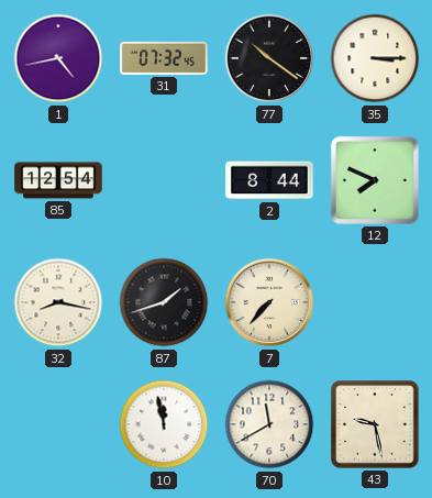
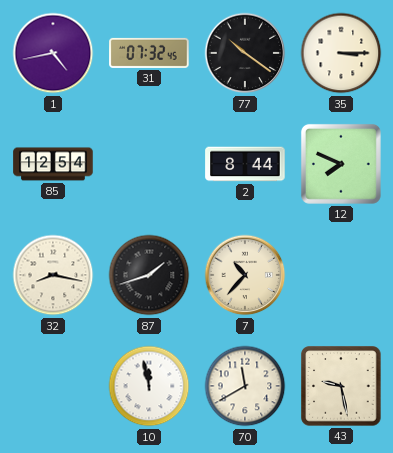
7: 7:37 -> 10:37
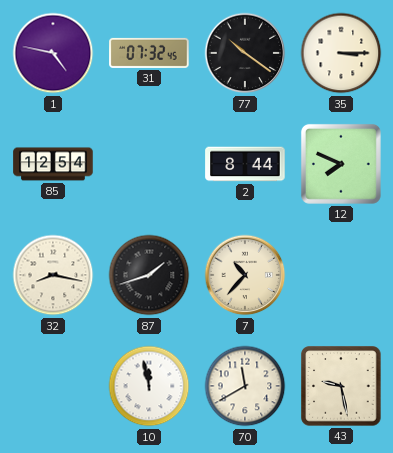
1: 4:43 -> 4:47
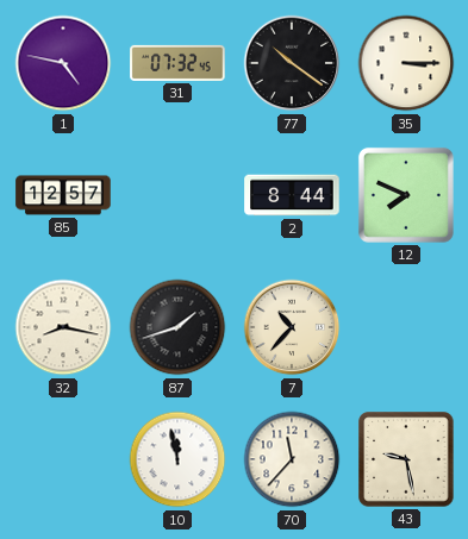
85: 12:54 -> 12:57
70: 11:40 -> 11:37
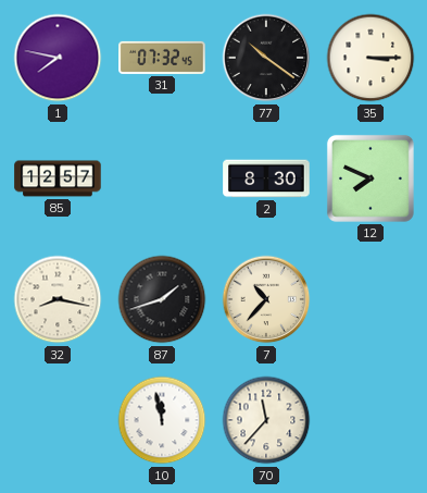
1: 4:47 -> 7:47
2: 8:44 -> 8:30
43: 9:28 -> none
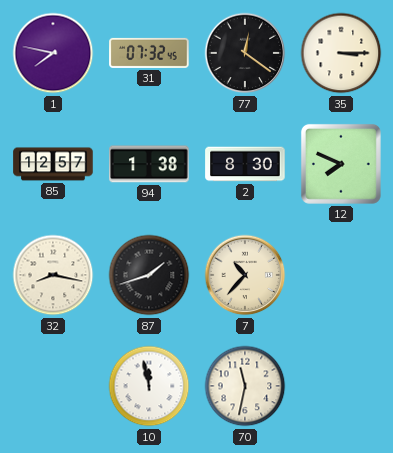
77: 10:21 -> 12:21
94: none -> 1:38
70: 11:37 -> 11:32
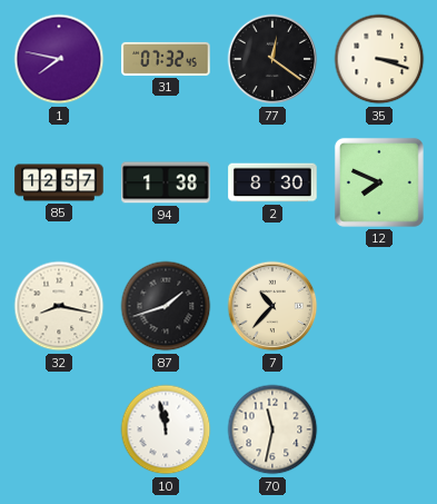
35: 3:15 -> 3:18
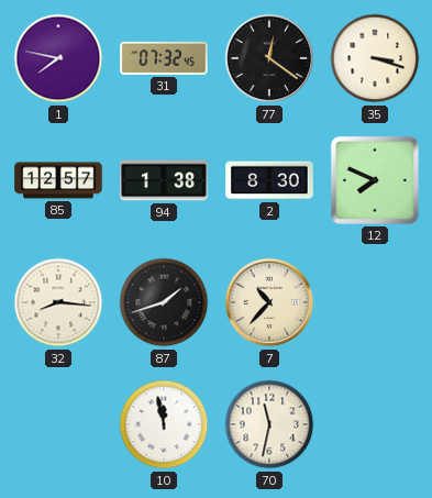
32: 8:17 -> 8:16
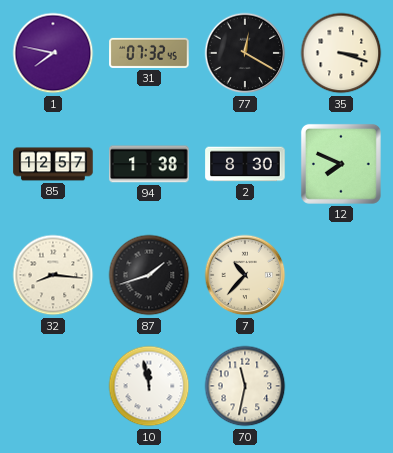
77: 12:21 -> 12:20
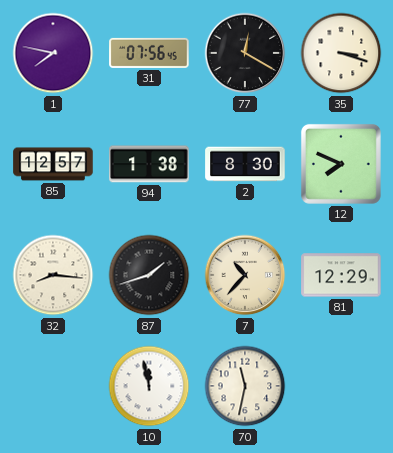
31: 07:32 -> 07:56
81: none -> 12:29
